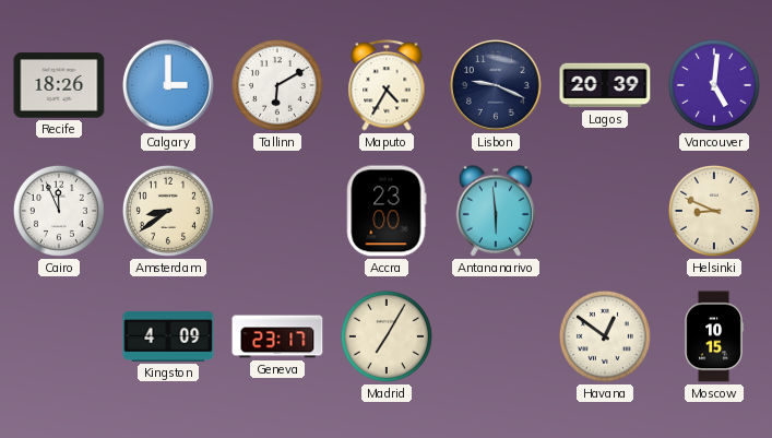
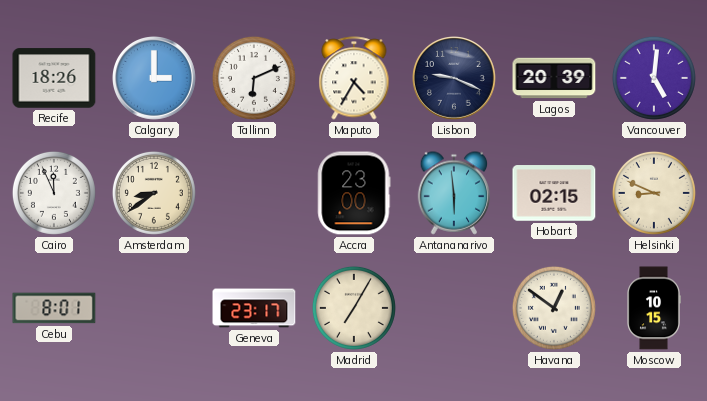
Tallinn: 6:10 -> 6:11
Hobart: none -> 02:15
Cebu: none -> 8:01
Kingston: 4:09 -> none
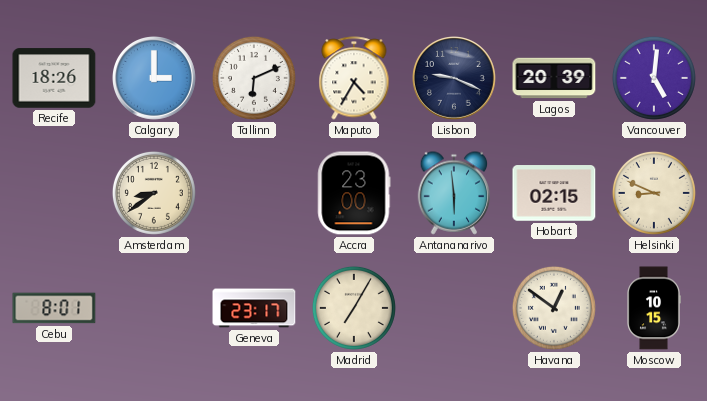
Cairo: 11:56 -> none
